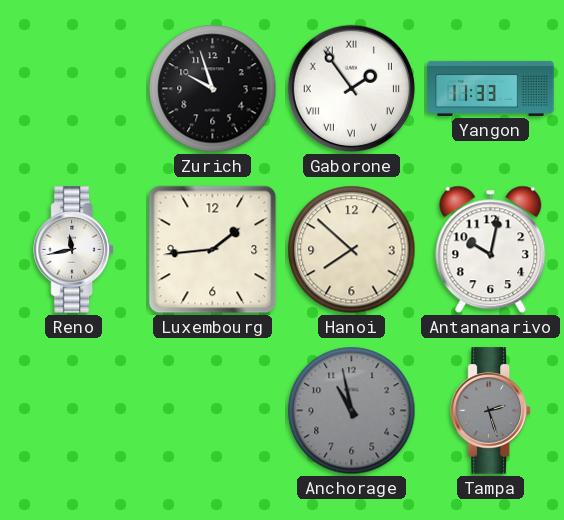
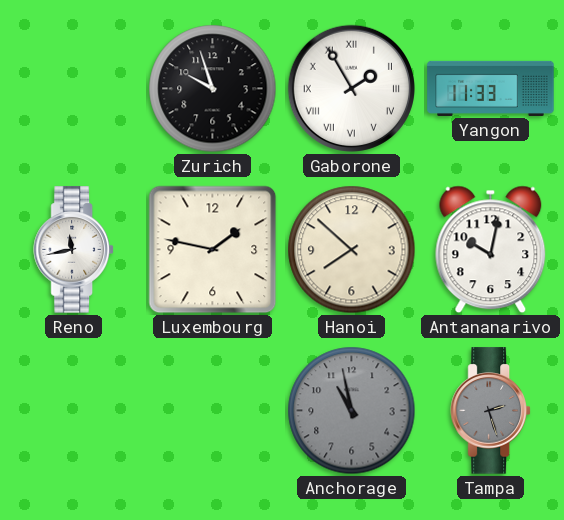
Gaborone: 1:54 -> 1:55
Luxembourg: 1:44 -> 1:47
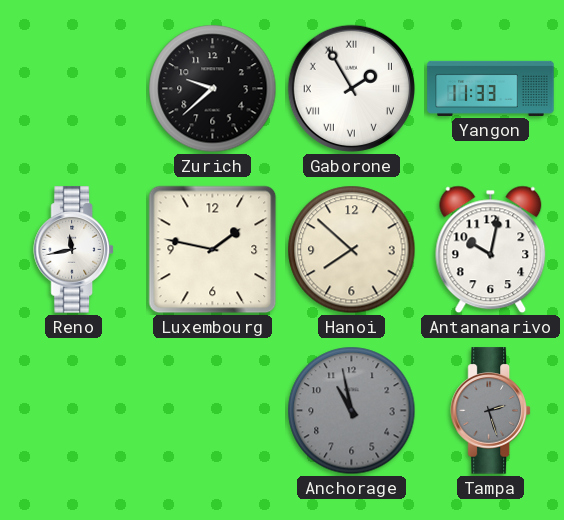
Zurich: 9:57 -> 9:38
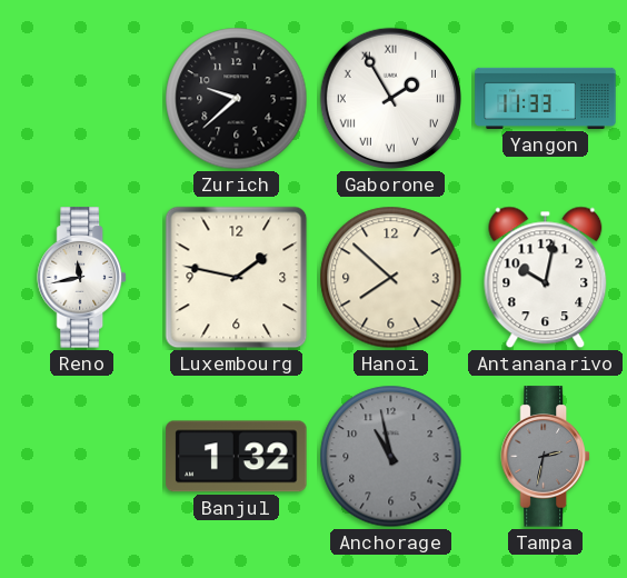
Banjul: none -> 1:32
Tampa: 2:27 -> 2:32
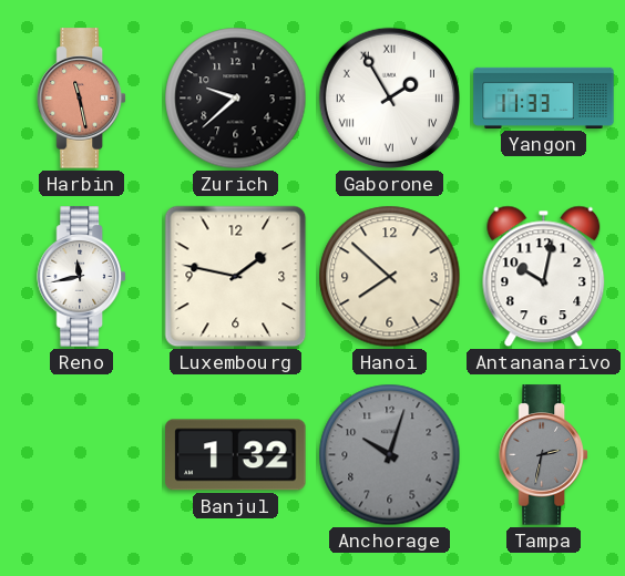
Harbin: none -> 11:28
Anchorage: 10:58 -> 10:03
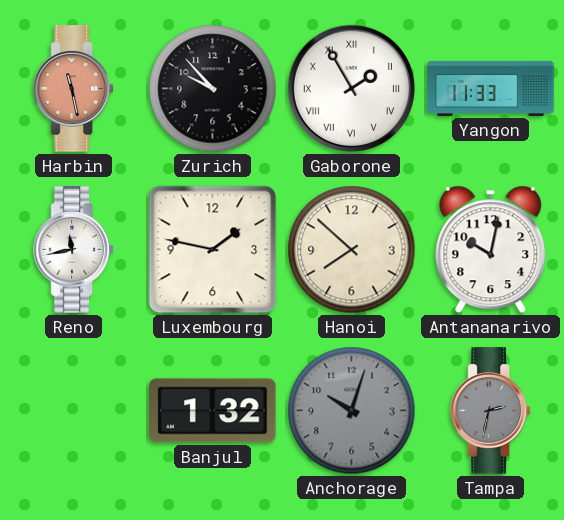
Zurich: 9:38 -> 9:53
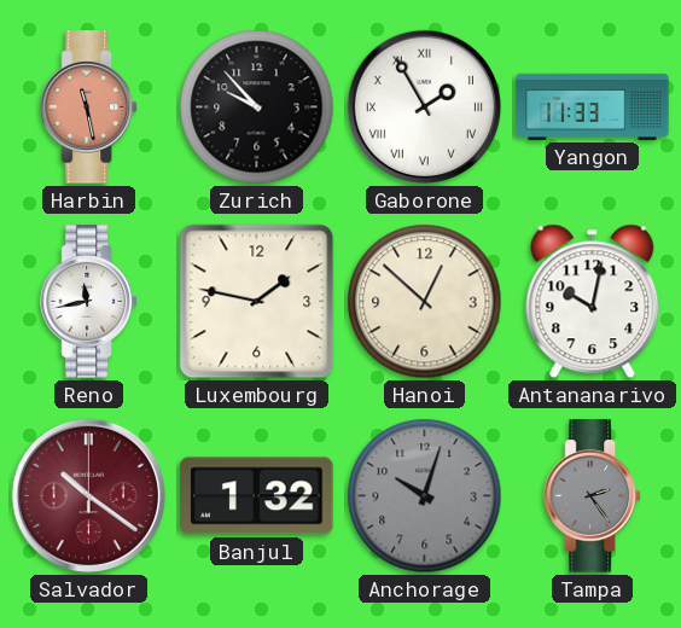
Hanoi: 7:52 -> 12:52
Salvador: none -> 10:21
Tampa: 2:32 -> 2:24
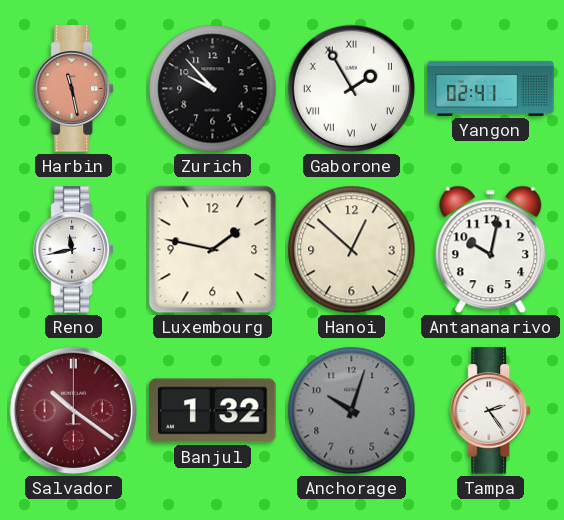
Yangon: 11:33 -> 02:41
Tampa dial: grey -> white
